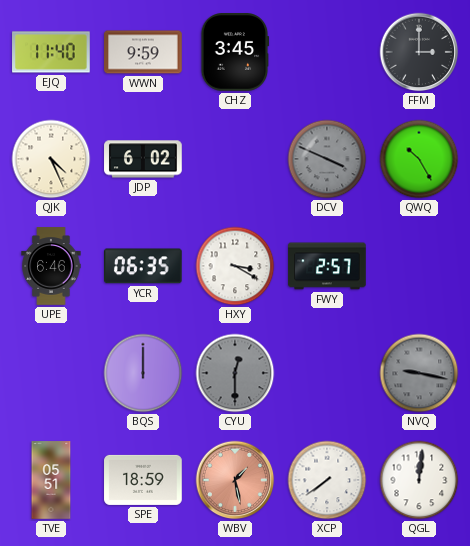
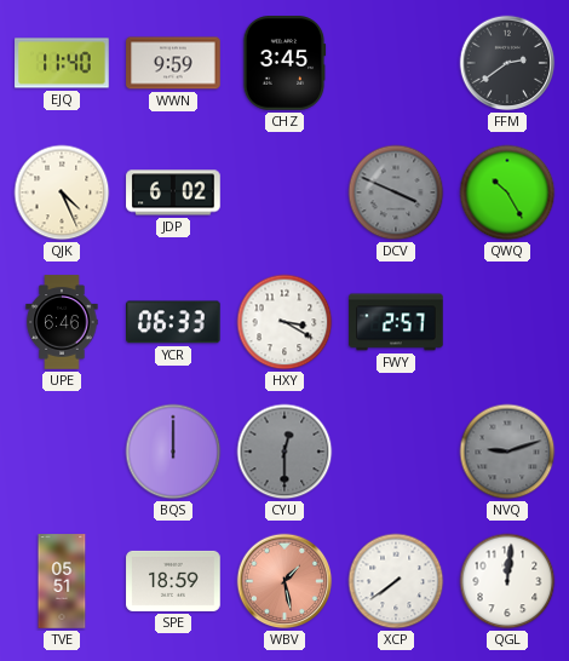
FFM: 3:00 -> 2:39
YCR: 06:35 -> 06:33
NVQ: 9:17 -> 9:12
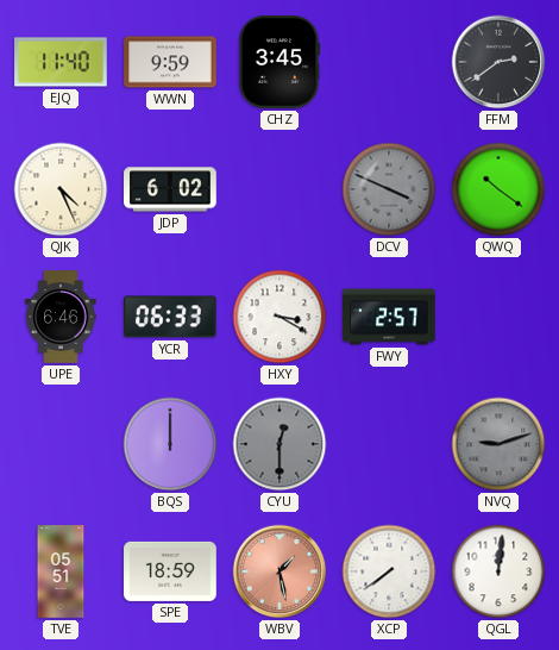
QWQ: 10:25 -> 10:21
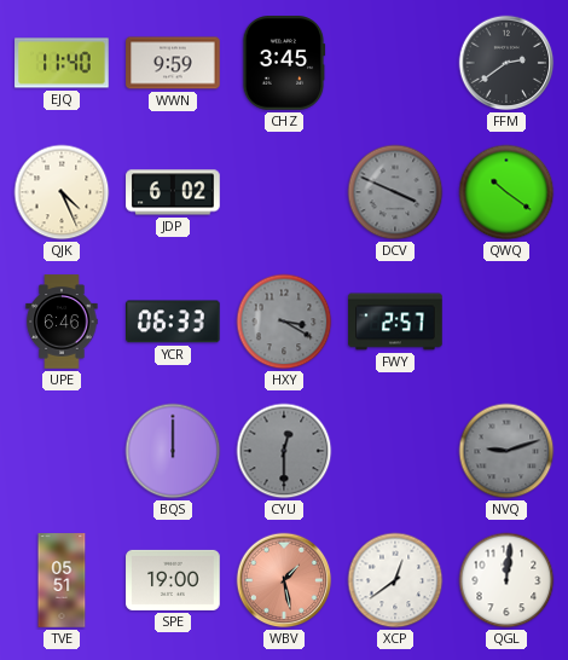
HXY dial: white -> grey
SPE: 18:59 -> 19:00
XCP: 7:39 -> 12:39
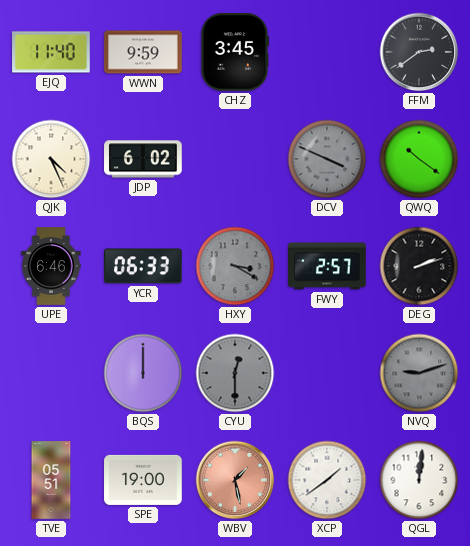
DEG: none -> 2:12
XCP: 12:39 -> 1:39
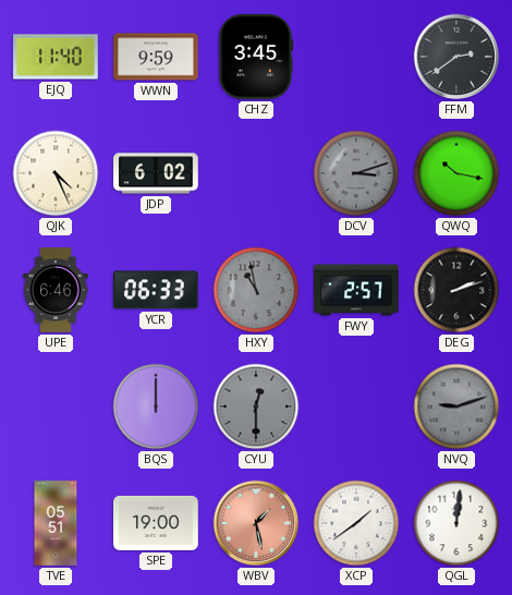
DCV: 3:49 -> 3:12
QWQ: 10:21 -> 10:17
HXY: 3:20 -> 10:58
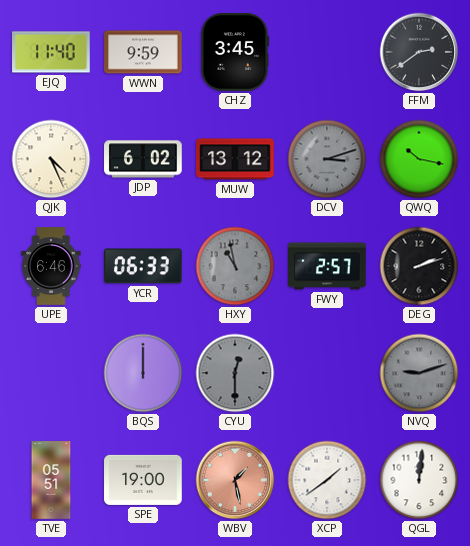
MUW: none -> 13:12
